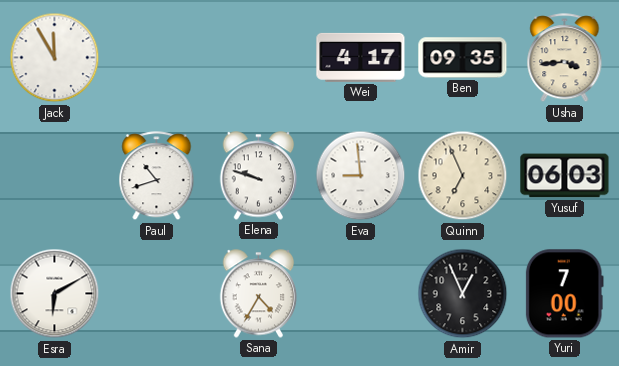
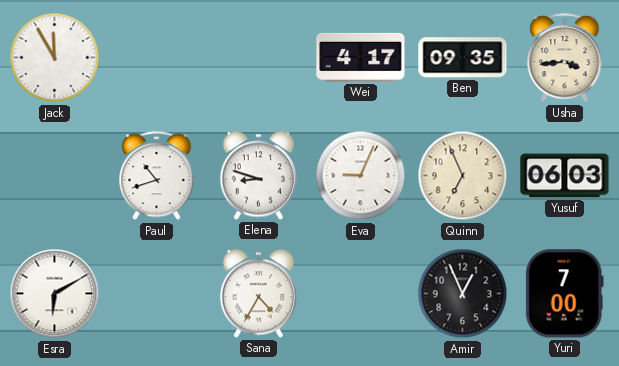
Elena: 9:48 -> 8:48
Eva: 8:59 -> 9:04
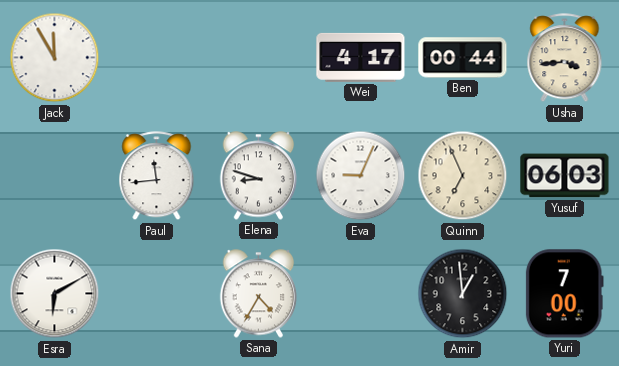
Ben: 09:35 -> 00:44
Paul: 10:42 -> 11:44
Amir: 12:56 -> 12:59
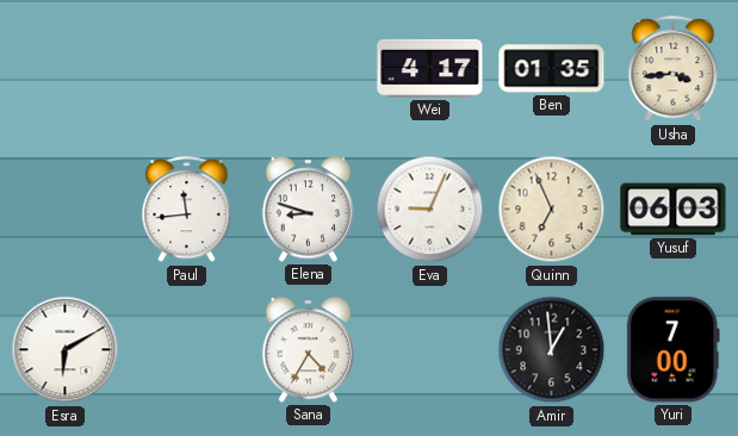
Jack: 11:55 -> none
Ben: 00:44 -> 01:35
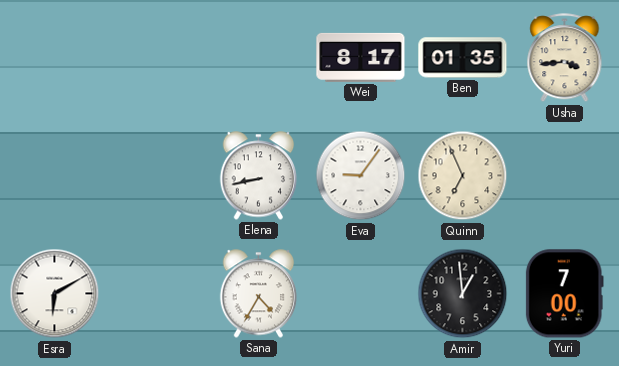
Wei: 4:17 -> 8:17
Paul: 11:44 -> none
Elena: 8:48 -> 8:43
Eva: 9:04 -> 9:06
Yusuf: 06:03 -> none
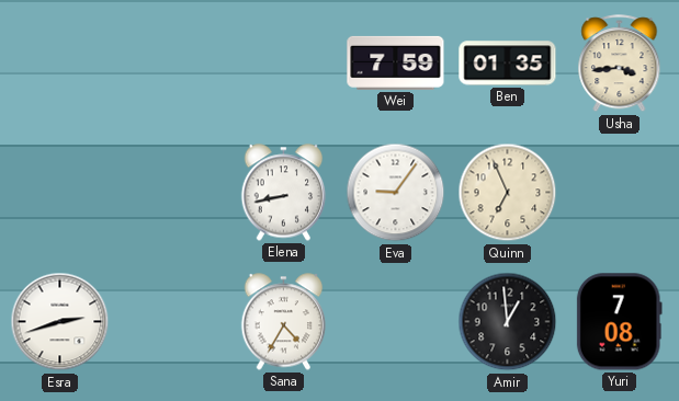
Wei: 8:17 -> 7:59
Esra: 6:10 -> 2:42
Yuri: 7:00 -> 7:08
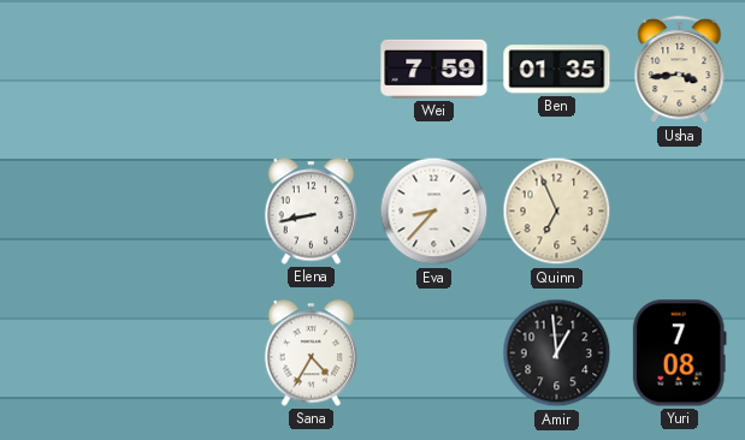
Eva: 9:06 -> 8:37
Esra: 2:42 -> none
